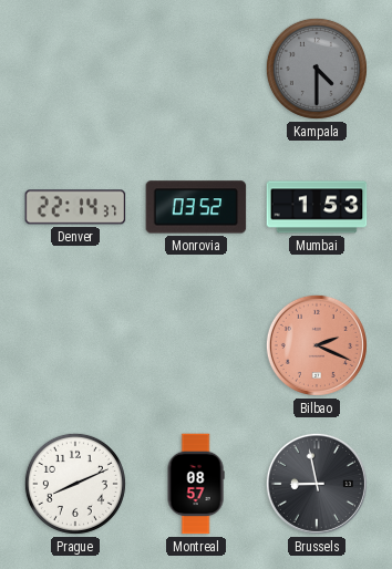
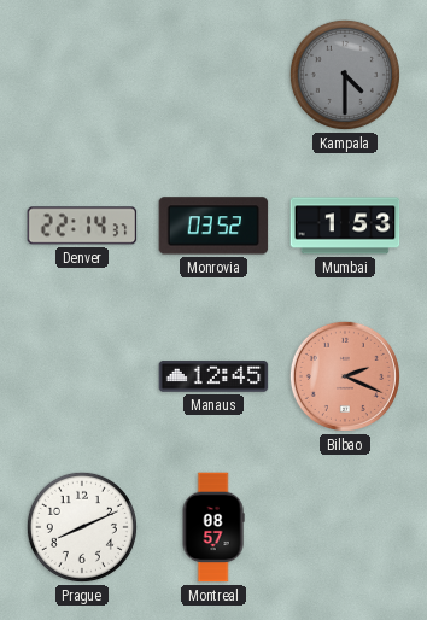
Manaus: none -> 12:45
Brussels: 8:58 -> none
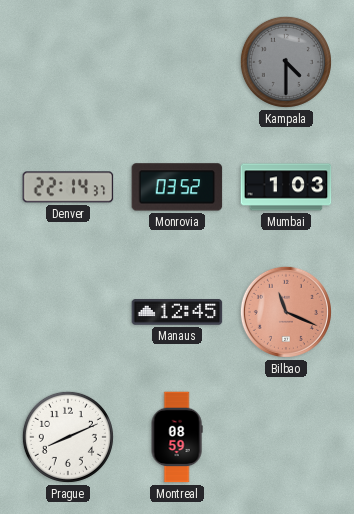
Mumbai: 1:53 -> 1:03
Bilbao: 2:19 -> 11:19
Montreal: 08:57 -> 08:59
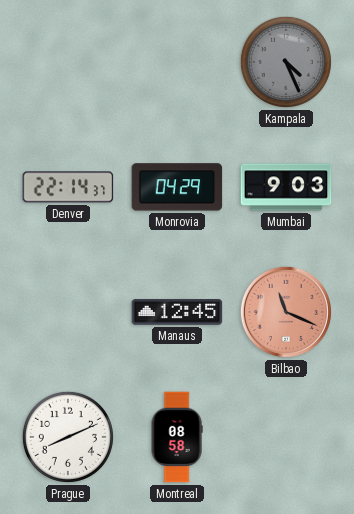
Kampala: 4:30 -> 4:26
Monrovia: 03:52 -> 04:29
Mumbai: 1:03 -> 9:03
Montreal: 08:59 -> 08:58
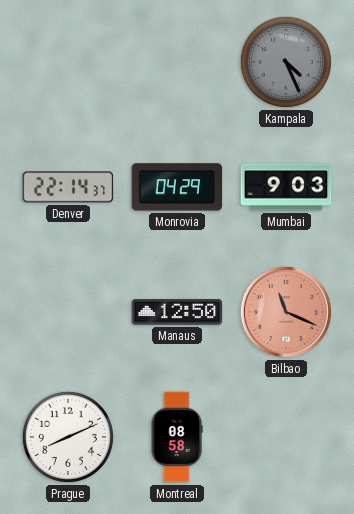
Manaus: 12:45 -> 12:50
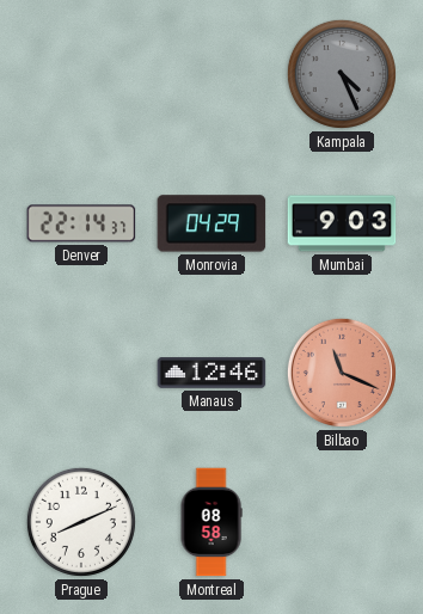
Manaus: 12:50 -> 12:46
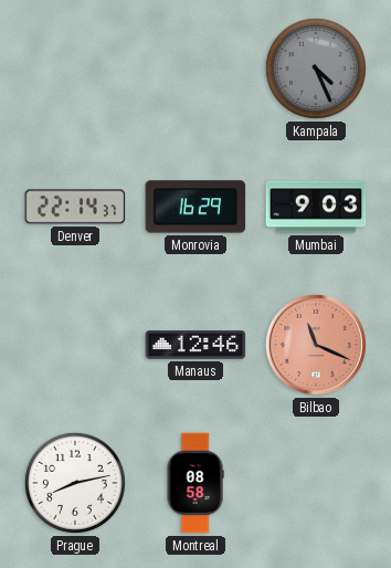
Monrovia: 04:29 -> 16:29
Prague: 8:11 -> 8:13
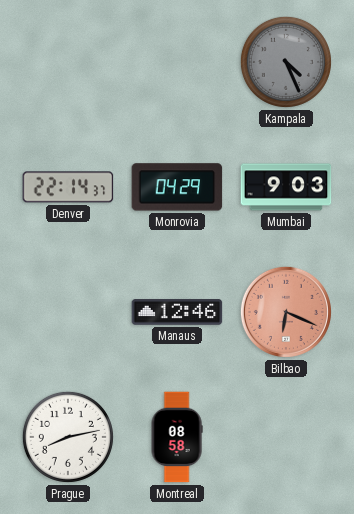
Monrovia: 16:29 -> 04:29
Bilbao: 11:19 -> 6:19
